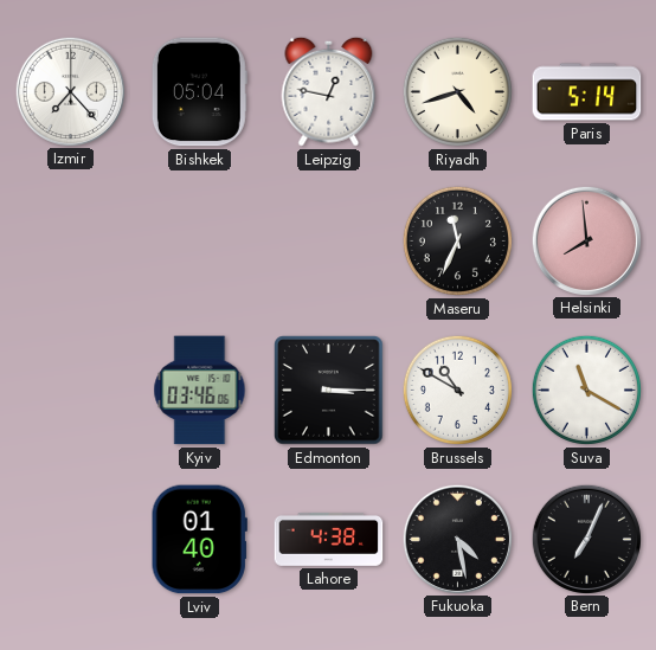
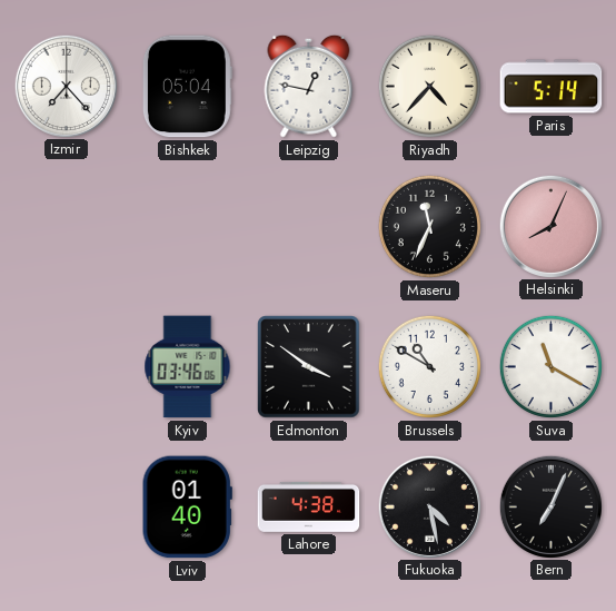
Riyadh: 4:42 -> 4:37
Helsinki: 7:59 -> 8:04
Edmonton: 3:15 -> 3:51
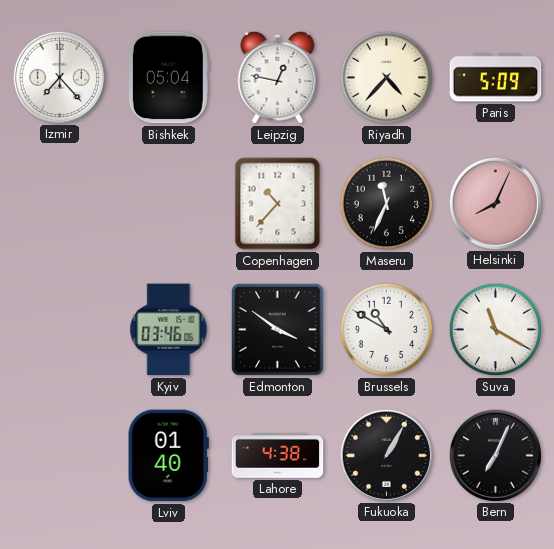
Paris: 5:14 -> 5:09
Copenhagen: none -> 10:37
Fukuoka: 4:28 -> 1:05
